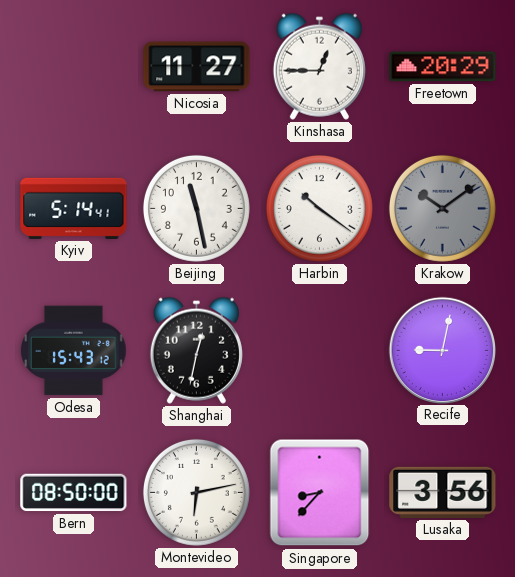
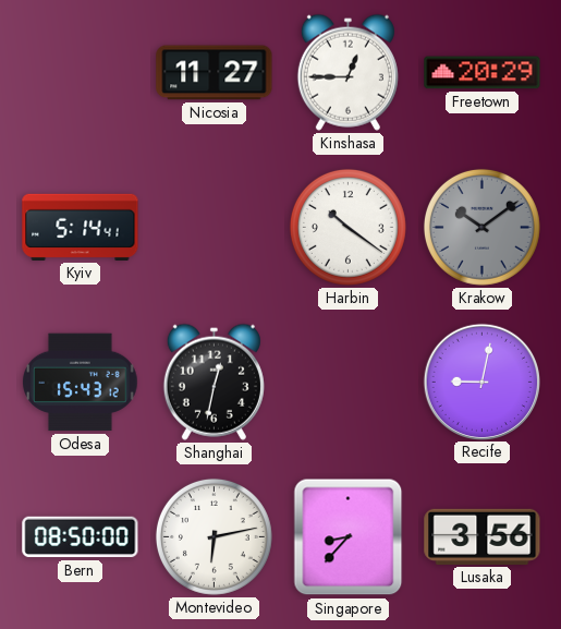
Beijing: 11:28 -> none
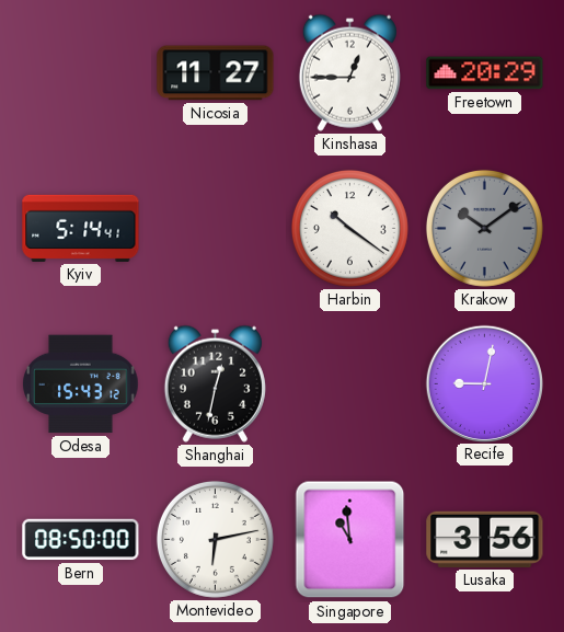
Singapore: 8:37 -> 10:59
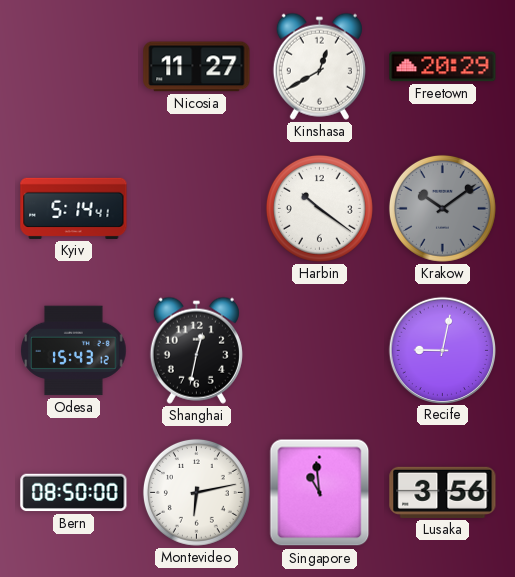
Kinshasa: 12:45 -> 12:40
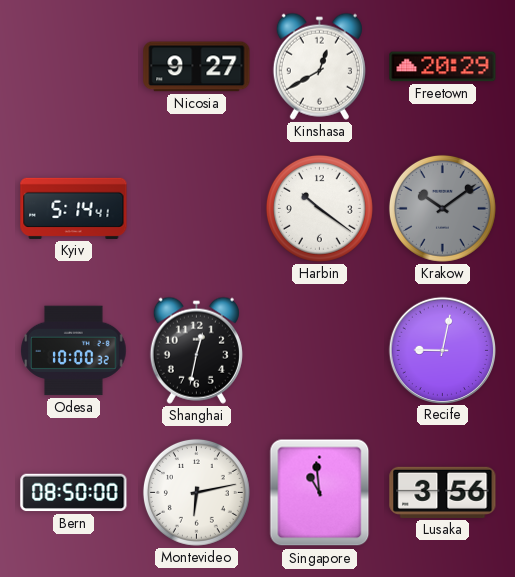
Nicosia: 11:27 -> 9:27
Odesa: 15:43 -> 10:00
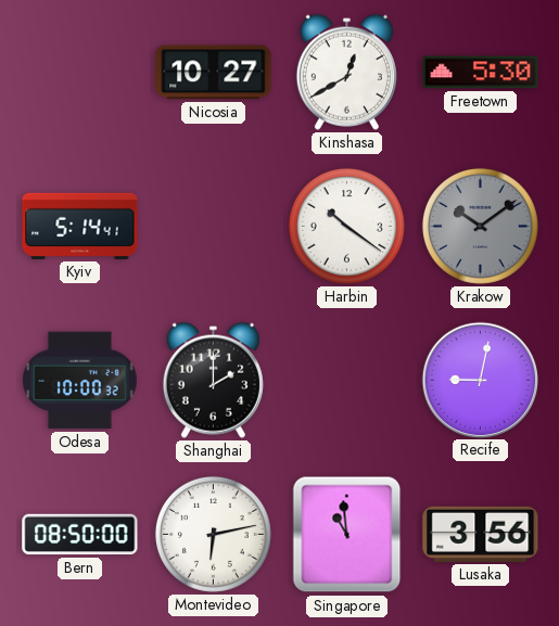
Nicosia: 9:27 -> 10:27
Freetown: 20:29 -> 5:30
Shanghai: 12:32 -> 2:00
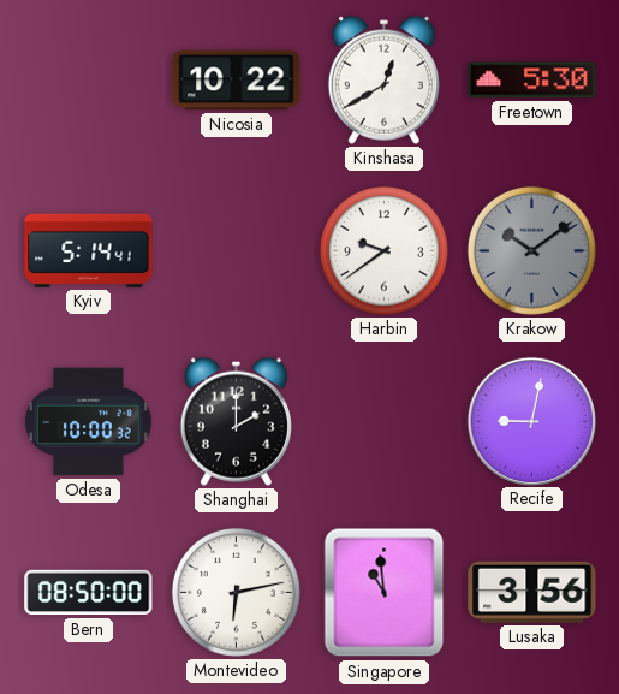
Nicosia: 10:27 -> 10:22
Harbin: 10:21 -> 9:39
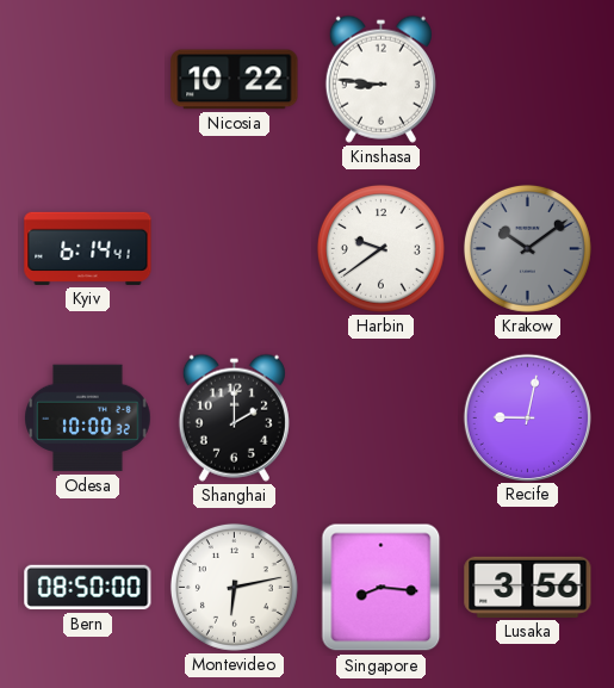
Kinshasa: 12:40 -> 8:46
Freetown: 5:30 -> none
Kyiv: 5:14 -> 6:14
Singapore: 10:59 -> 8:16
